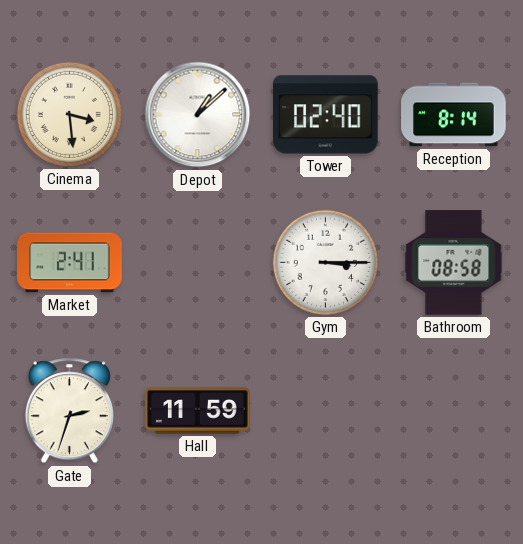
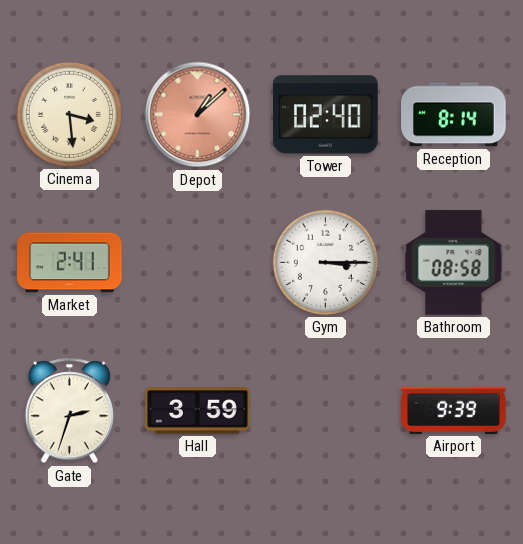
Depot dial: white -> salmon
Hall: 11:59 -> 3:59
Airport: none -> 9:39
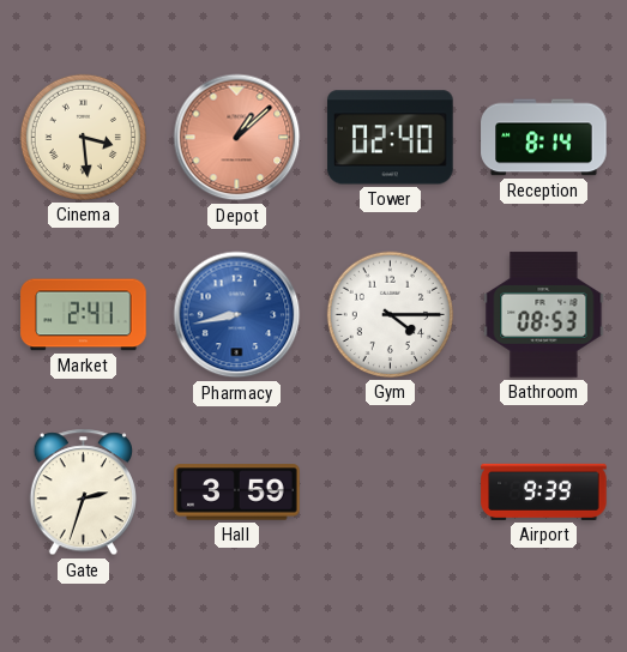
Pharmacy: none -> 8:43
Gym: 3:15 -> 4:15
Bathroom: 08:58 -> 08:53
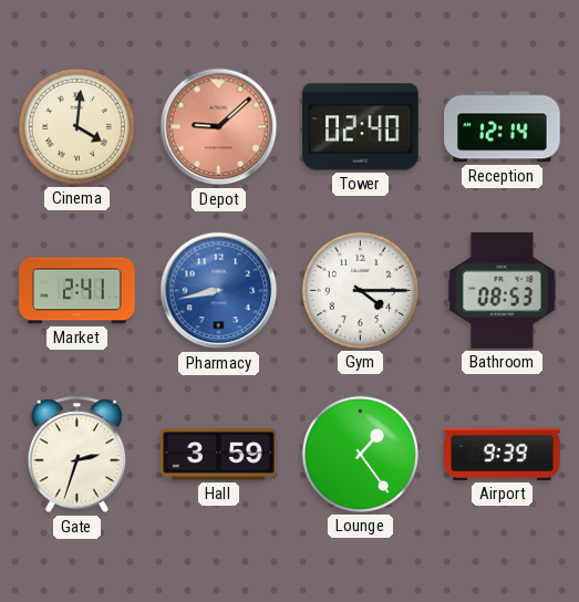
Cinema: 3:29 -> 4:01
Depot: 1:08 -> 9:08
Reception: 8:14 -> 12:14
Lounge: none -> 1:24
